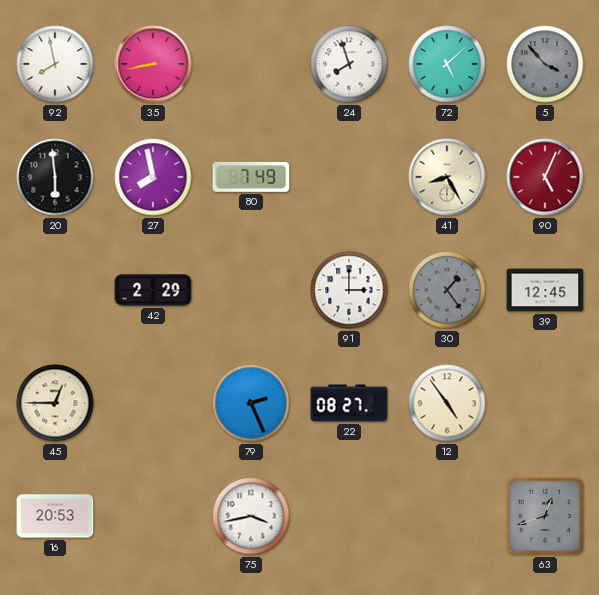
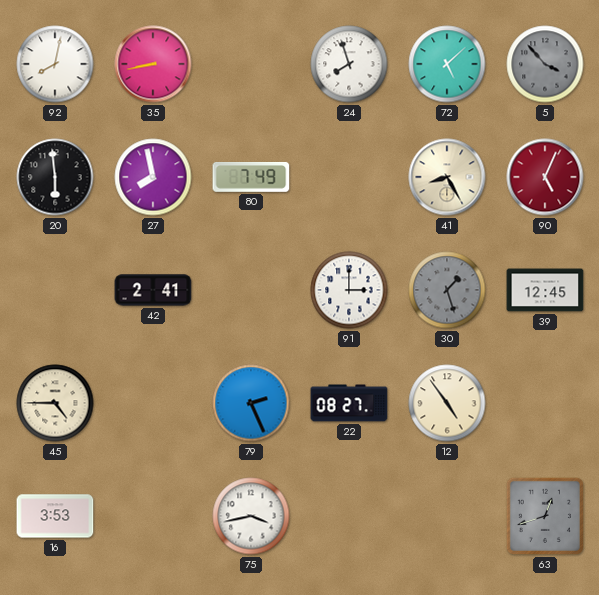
92: 7:58 -> 8:02
42: 2:29 -> 2:41
30: 1:24 -> 1:27
45: 12:45 -> 4:45
16: 20:53 -> 3:53
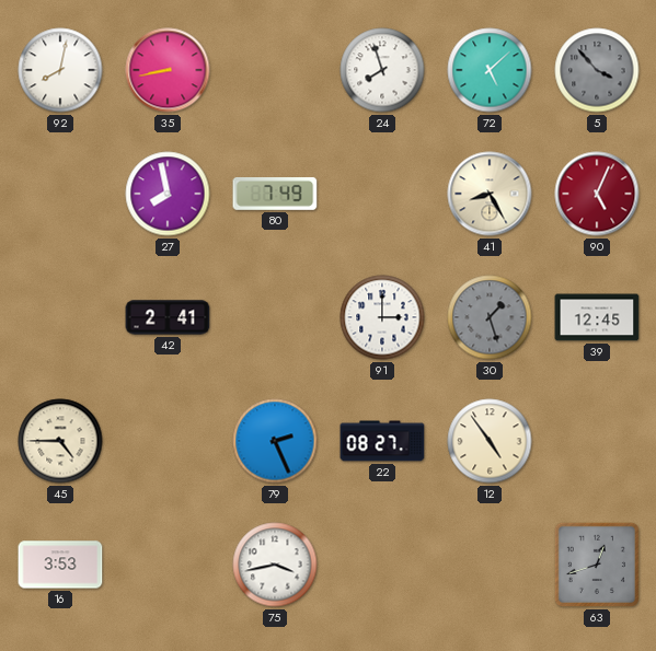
20: 5:59 -> none
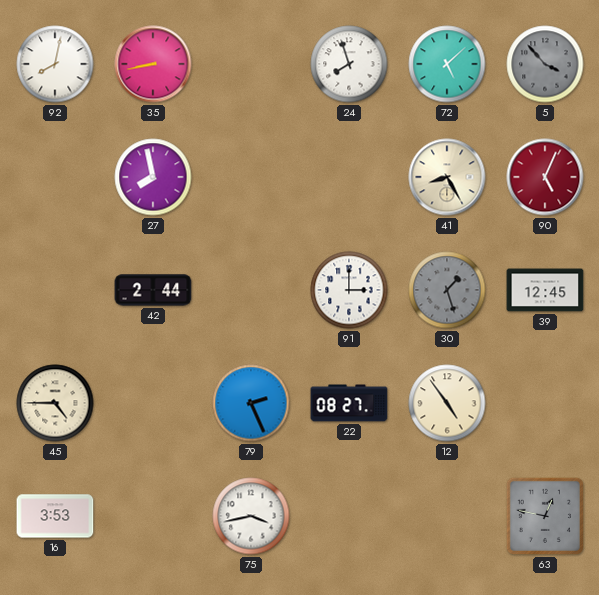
80: 7:49 -> none
42: 2:41 -> 2:44
63: 12:42 -> 12:47
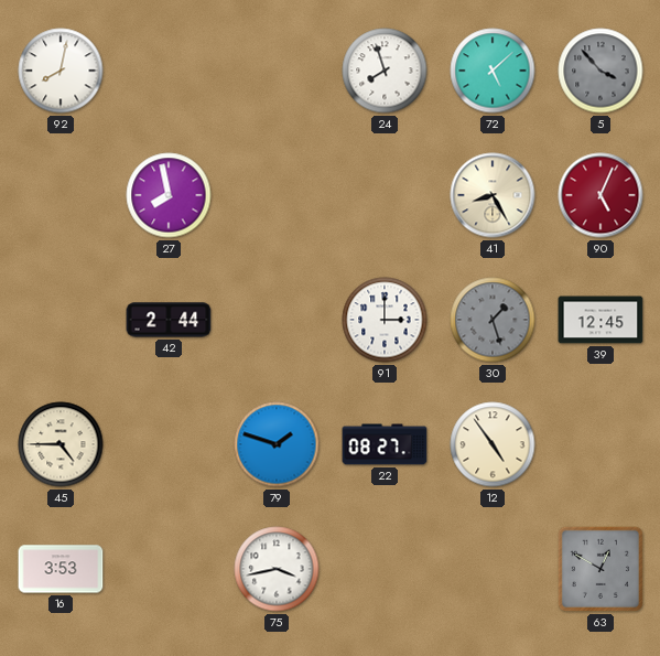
35: 8:43 -> none
79: 2:26 -> 1:48
63: 12:47 -> 12:50
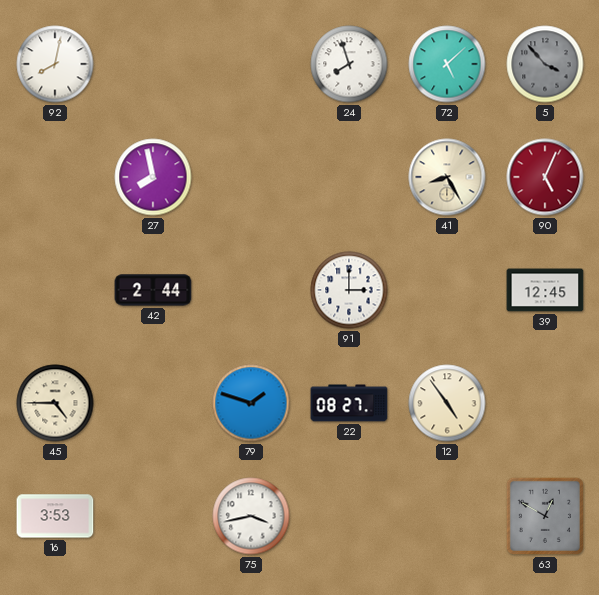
30: 1:27 -> none
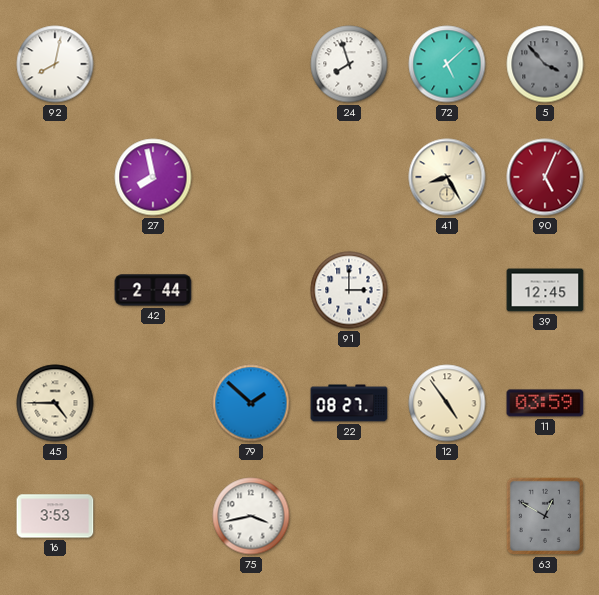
79: 1:48 -> 1:52
11: none -> 03:59
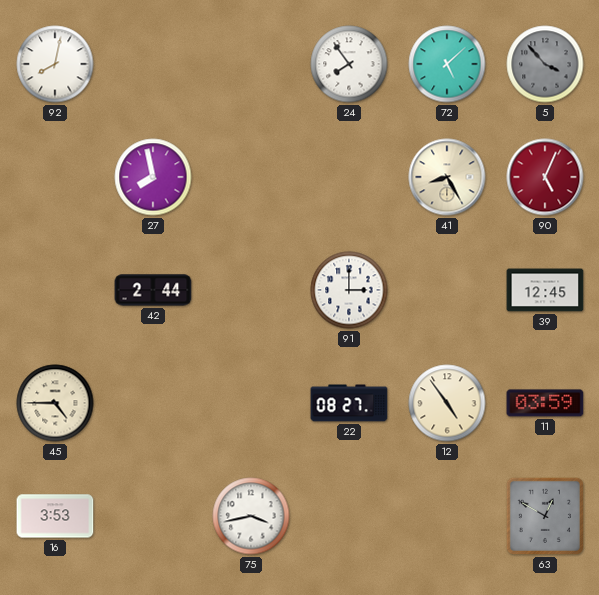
24: 7:57 -> 7:54
79: 1:52 -> none
